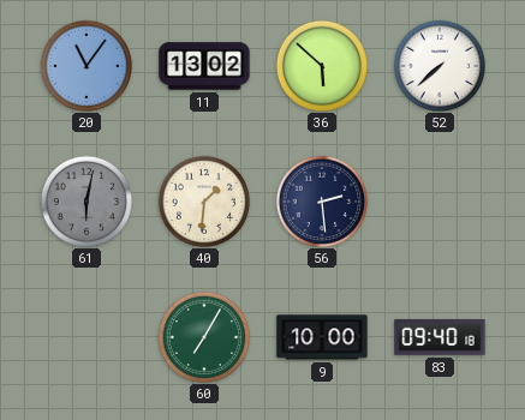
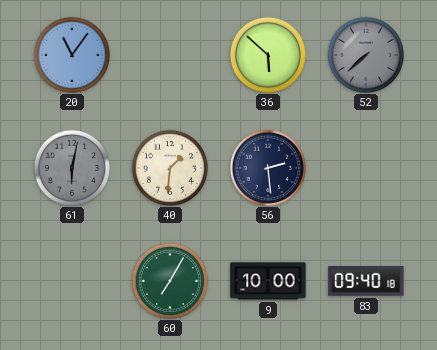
11: 13:02 -> none
52 dial: white -> grey
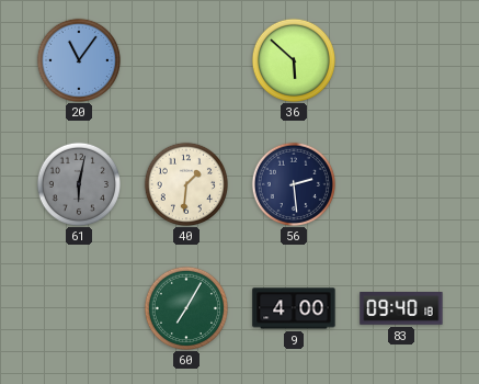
52: 7:38 -> none
9: 10:00 -> 4:00
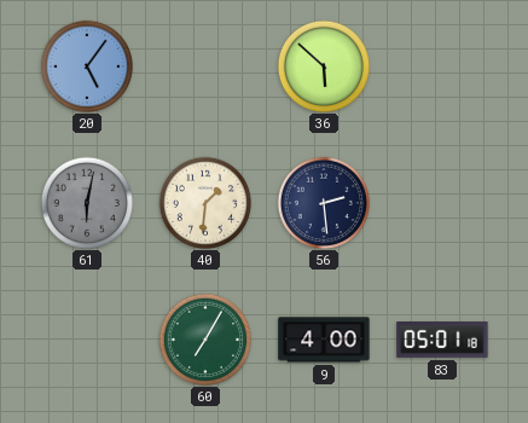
20: 11:06 -> 5:06
83: 09:40 -> 05:01
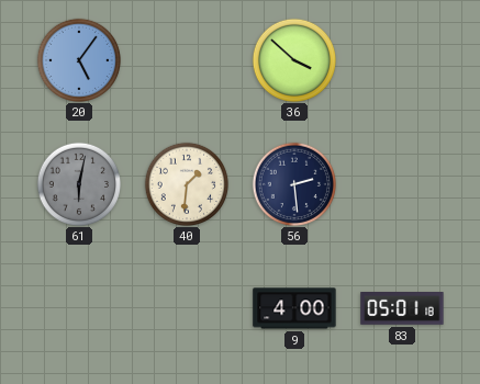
36: 5:52 -> 3:52
60: 7:05 -> none
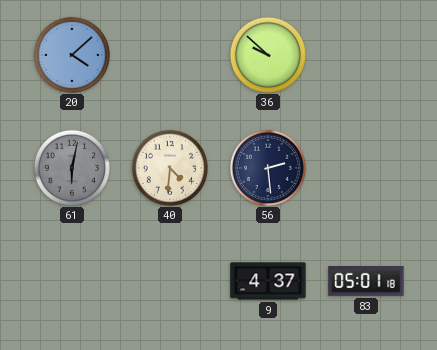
20: 5:06 -> 4:08
36: 3:52 -> 9:52
40: 1:31 -> 4:31
9: 4:00 -> 4:37
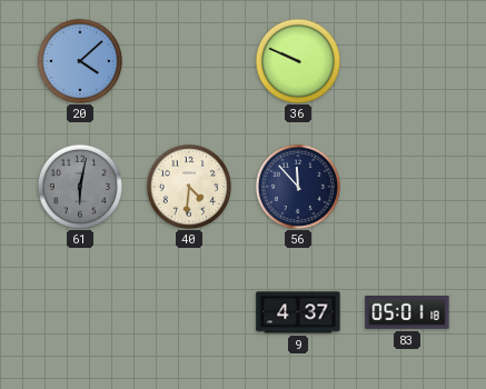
36: 9:52 -> 9:49
56: 2:29 -> 11:53
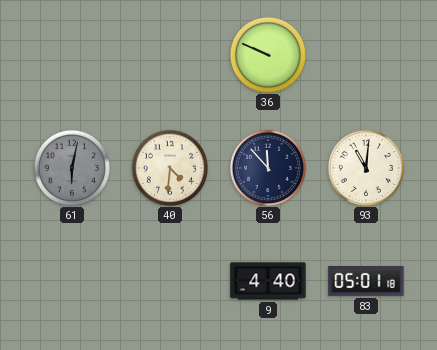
20: 4:08 -> none
93: none -> 11:01
9: 4:37 -> 4:40
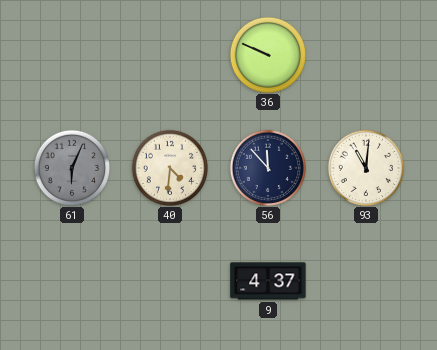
61: 6:02 -> 6:04
9: 4:40 -> 4:37
83: 05:01 -> none
